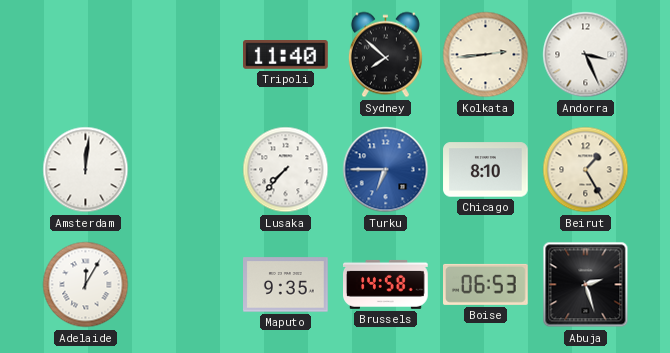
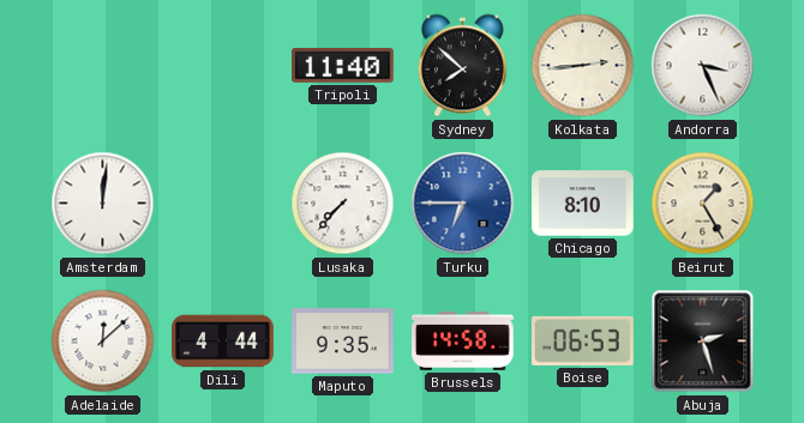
Adelaide: 12:05 -> 12:08
Dili: none -> 4:44
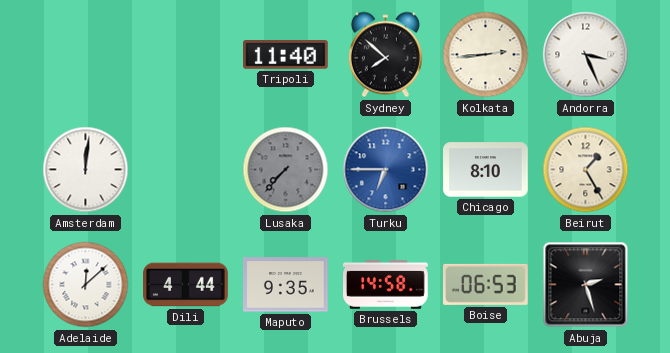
Lusaka dial: white -> grey
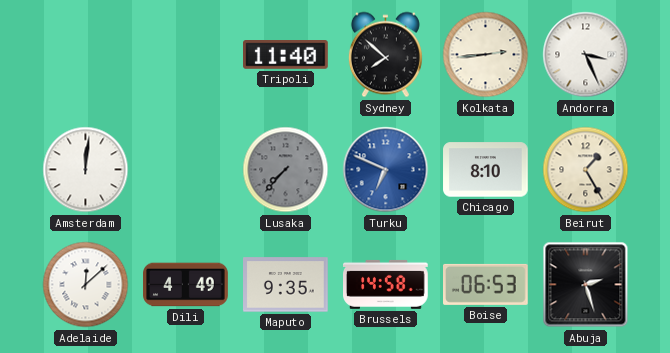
Turku: 6:45 -> 6:49
Dili: 4:44 -> 4:49
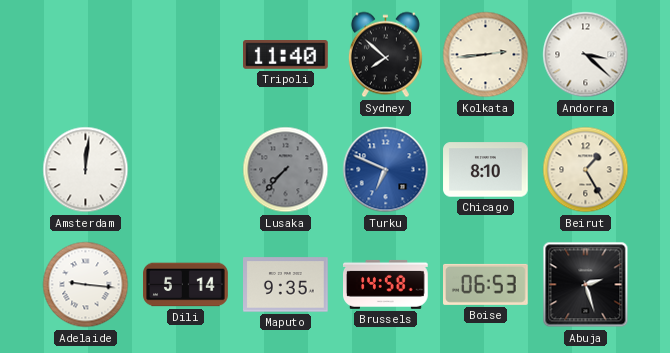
Andorra: 3:26 -> 3:22
Adelaide: 12:08 -> 9:16
Dili: 4:49 -> 5:14
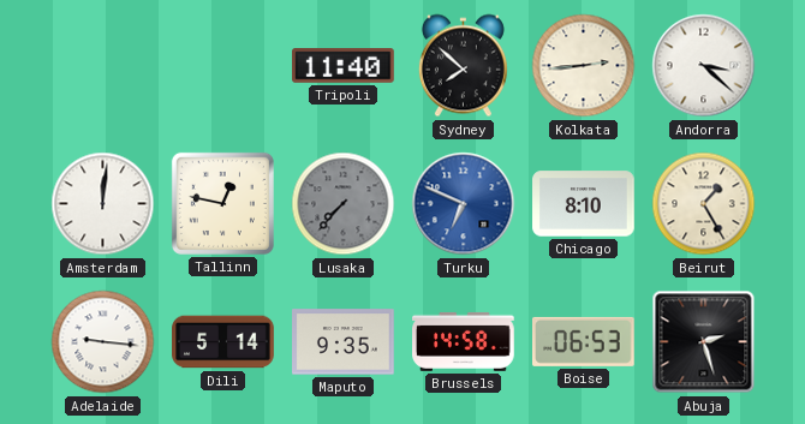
Tallinn: none -> 12:47
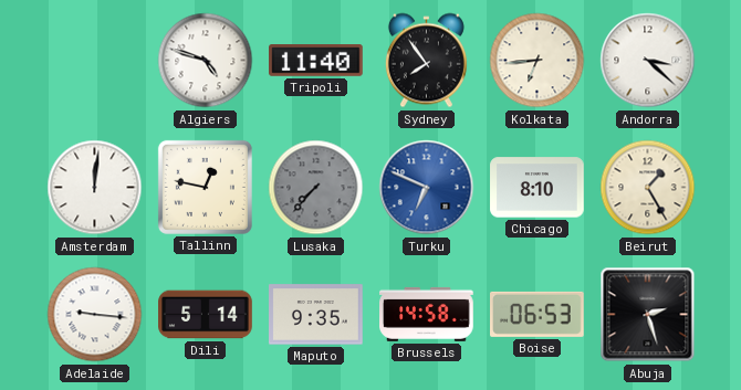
Algiers: none -> 4:48
Sydney: 7:52 -> 7:54
Kolkata: 2:44 -> 6:44
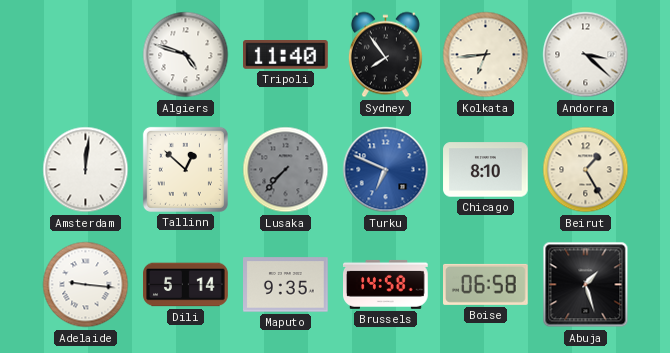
Tallinn: 12:47 -> 12:52
Boise: 06:53 -> 06:58
Abuja: 2:27 -> 1:27
